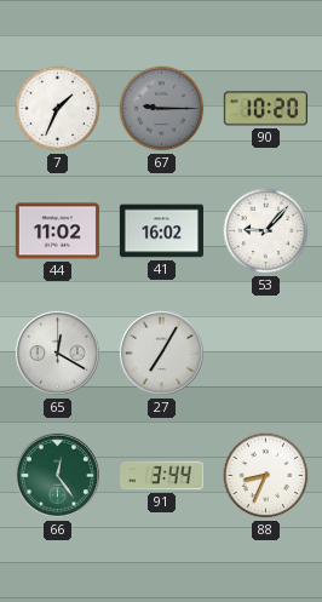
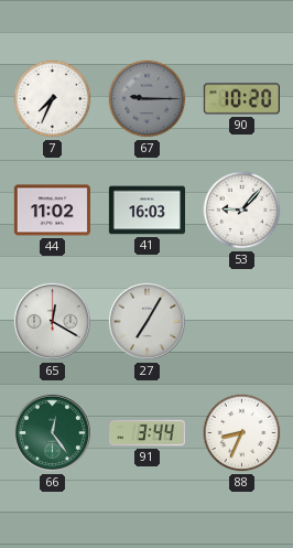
7: 1:34 -> 7:34
41: 16:02 -> 16:03
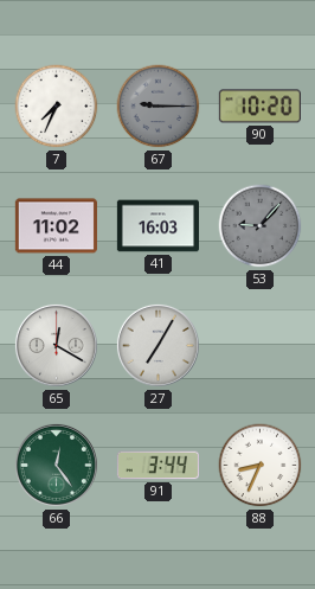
53 dial: white -> grey
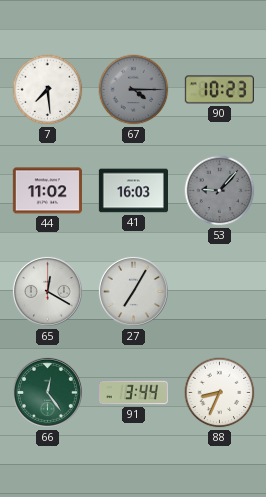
7: 7:34 -> 7:29
67: 9:15 -> 4:15
90: 10:20 -> 10:23
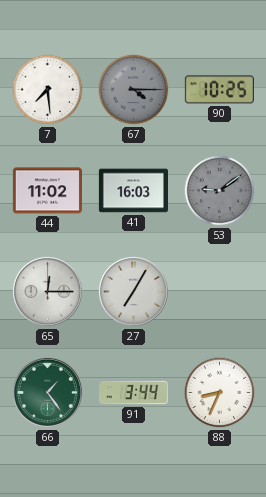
90: 10:23 -> 10:25
53: 9:07 -> 9:09
65: 12:20 -> 12:15
66: 12:24 -> 1:24
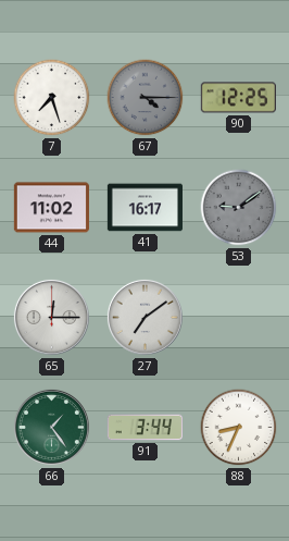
7: 7:29 -> 7:27
90: 10:25 -> 12:25
41: 16:03 -> 16:17
27: 7:05 -> 7:09
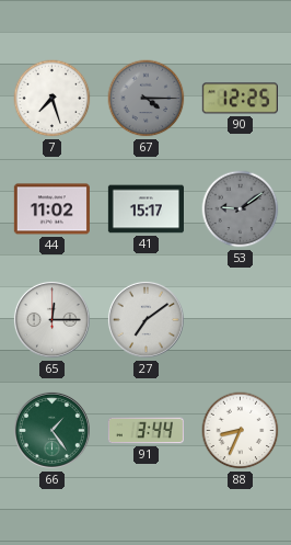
41: 16:17 -> 15:17
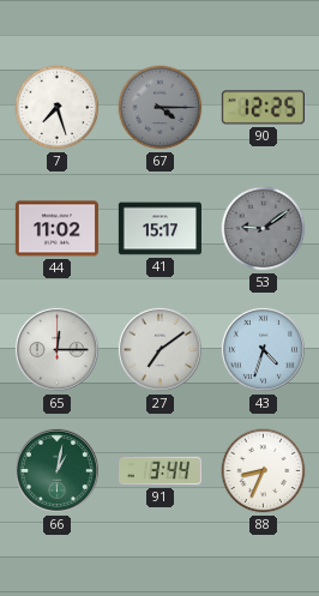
43: none -> 4:33
66: 1:24 -> 1:02
